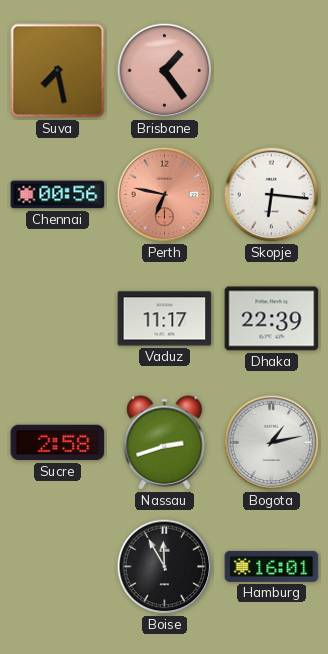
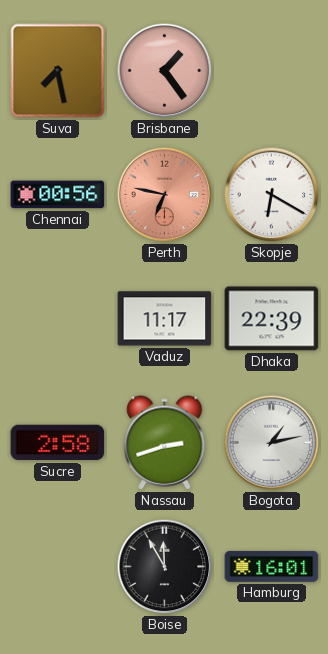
Skopje: 6:16 -> 6:20
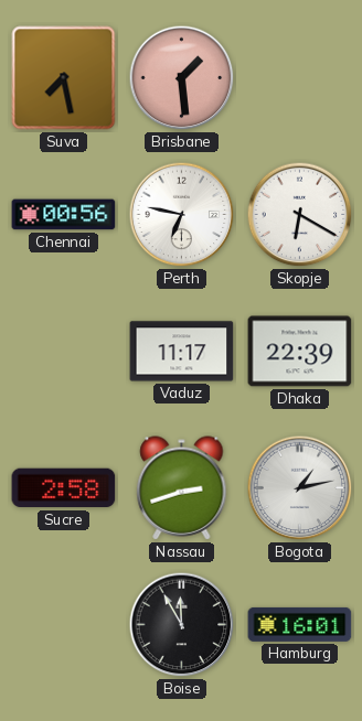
Brisbane: 1:24 -> 1:29
Perth dial: salmon -> white
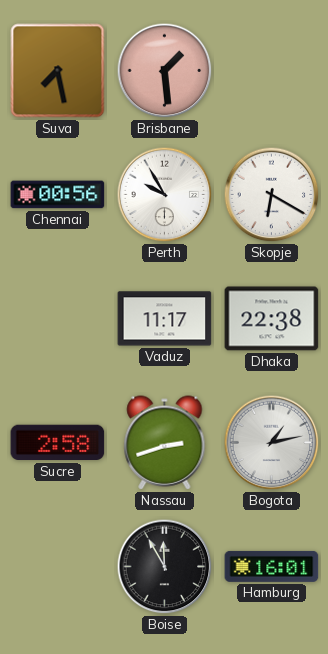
Perth: 6:47 -> 9:55
Dhaka: 22:39 -> 22:38
